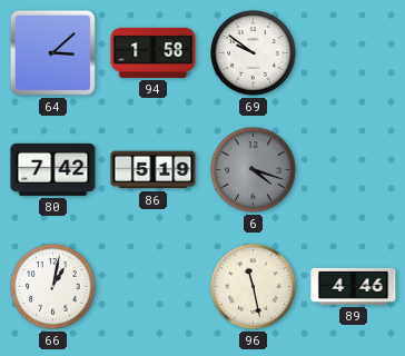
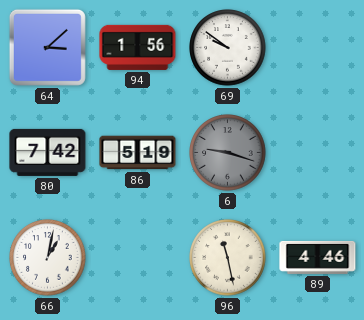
94: 1:58 -> 1:56
6: 4:18 -> 9:18
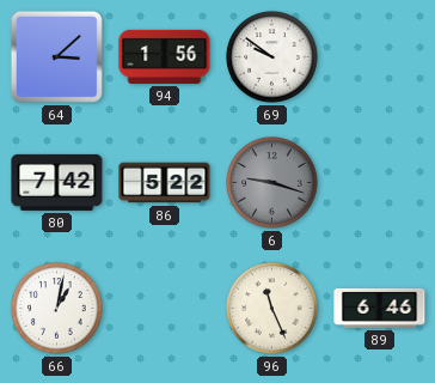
86: 5:19 -> 5:22
96: 11:28 -> 11:26
89: 4:46 -> 6:46
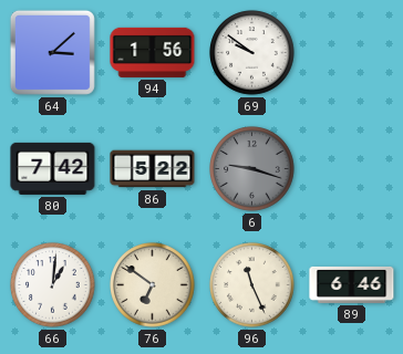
66: 1:02 -> 1:01
76: none -> 6:51
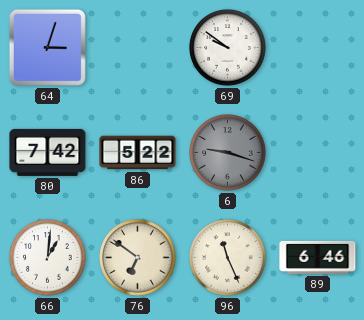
64: 3:08 -> 3:03
94: 1:56 -> none
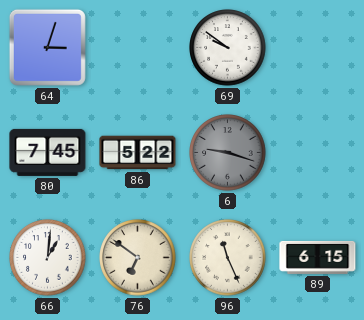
80: 7:42 -> 7:45
89: 6:46 -> 6:15
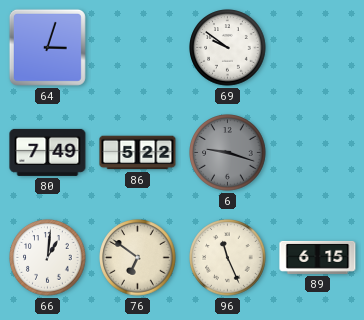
80: 7:45 -> 7:49
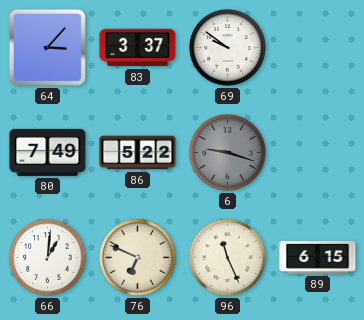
64: 3:03 -> 3:07
83: none -> 3:37
76: 6:51 -> 6:49
